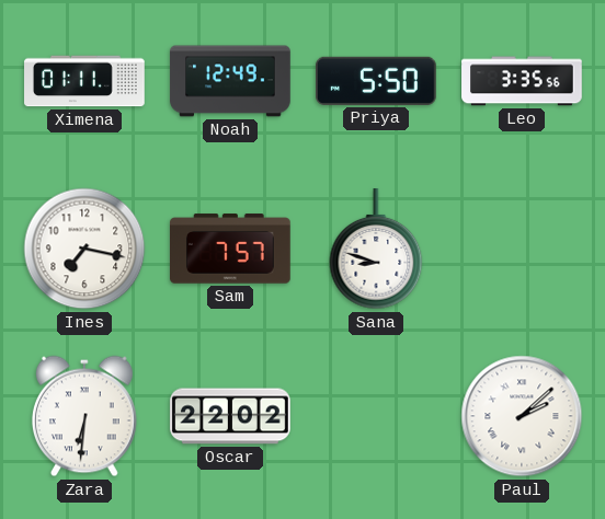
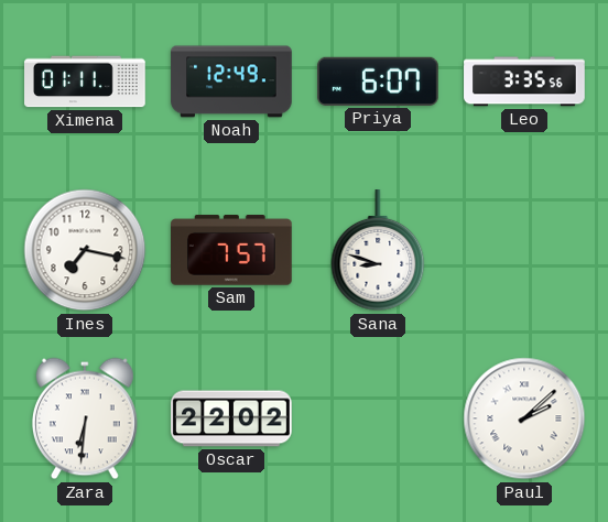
Priya: 5:50 -> 6:07
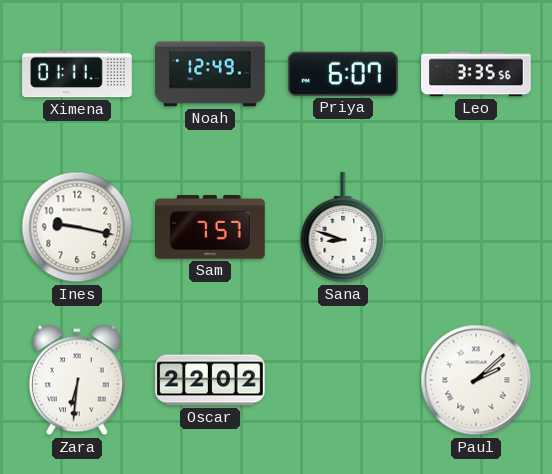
Ines: 7:17 -> 9:17
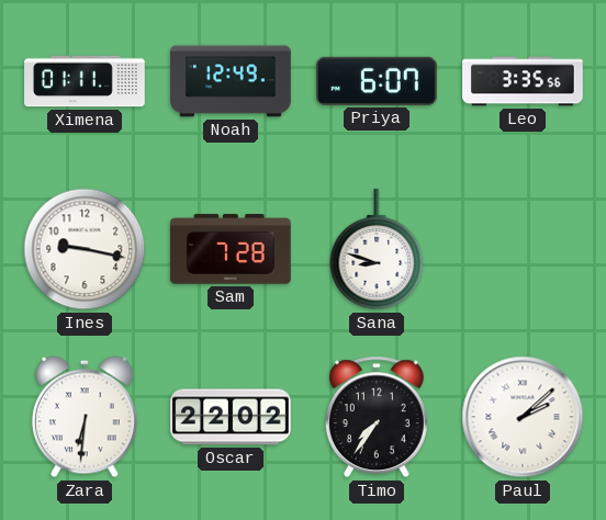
Sam: 7:57 -> 7:28
Timo: none -> 7:36
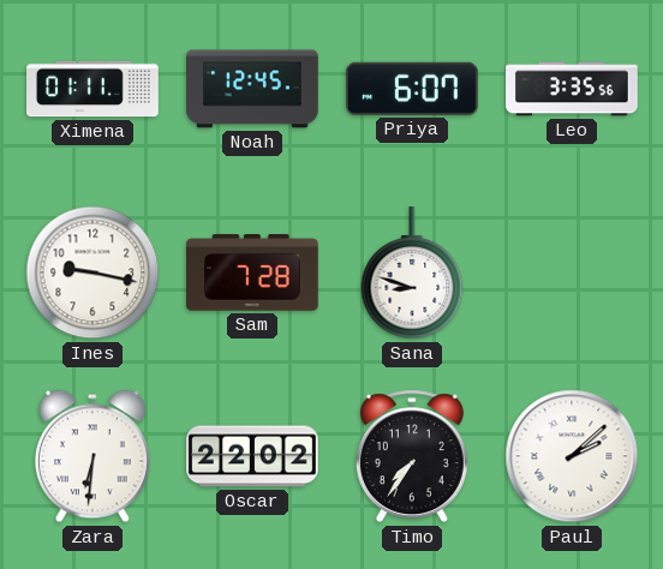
Noah: 12:49 -> 12:45
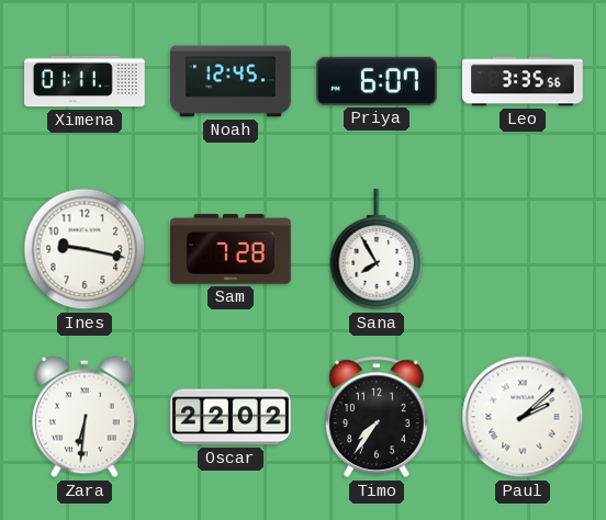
Sana: 8:48 -> 7:55
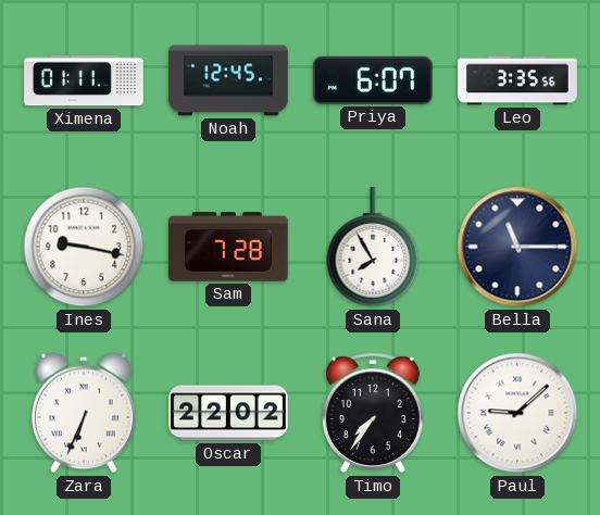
Bella: none -> 11:15
Zara: 6:31 -> 6:34
Paul: 2:08 -> 9:08
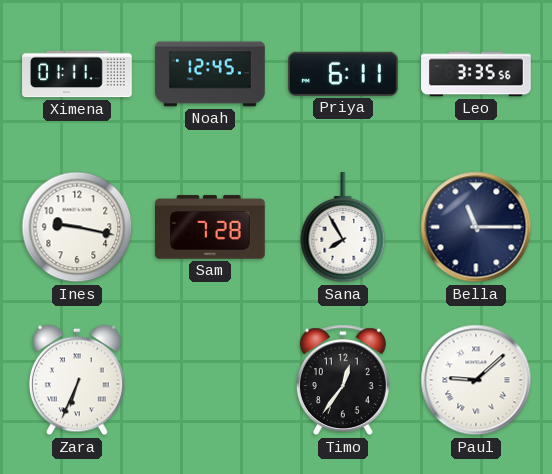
Priya: 6:07 -> 6:11
Oscar: 22:02 -> none
Timo: 7:36 -> 12:36
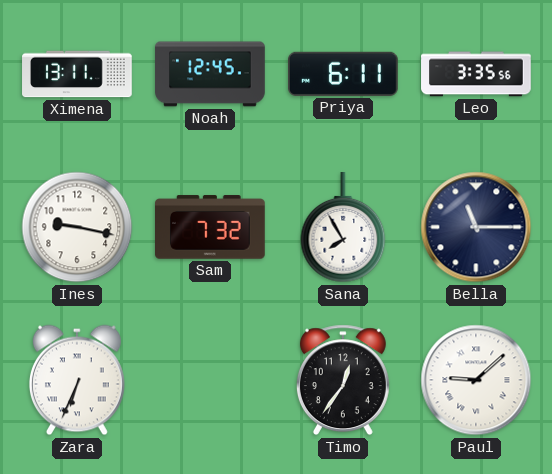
Ximena: 01:11 -> 13:11
Sam: 7:28 -> 7:32
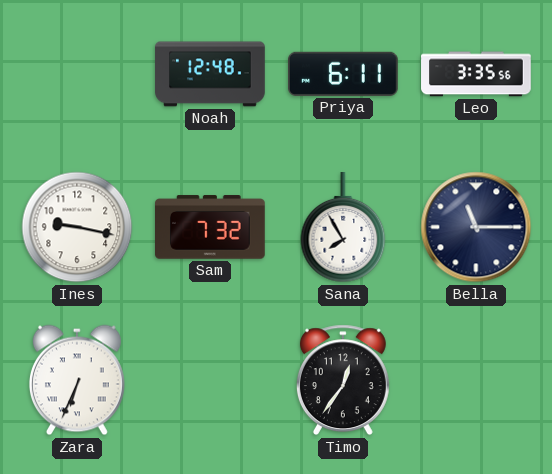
Ximena: 13:11 -> none
Noah: 12:45 -> 12:48
Paul: 9:08 -> none
